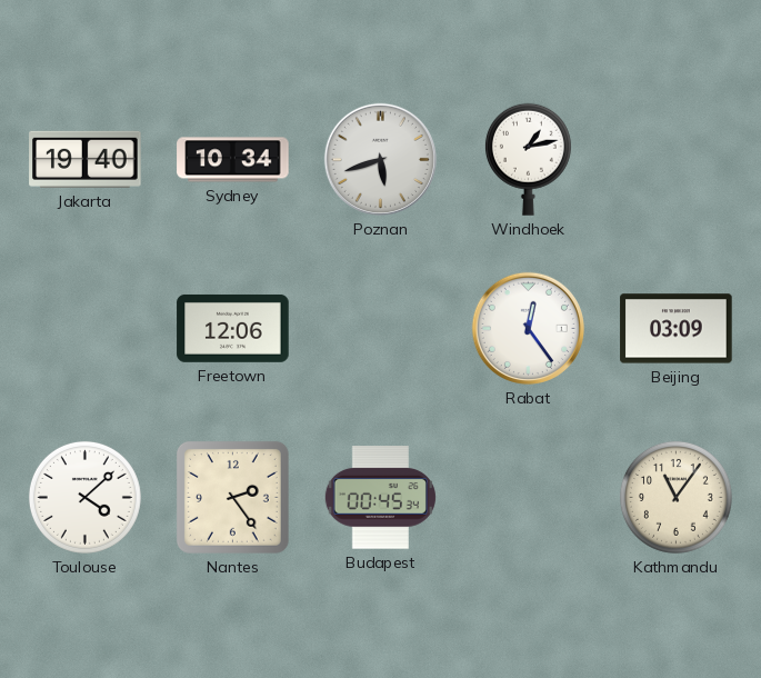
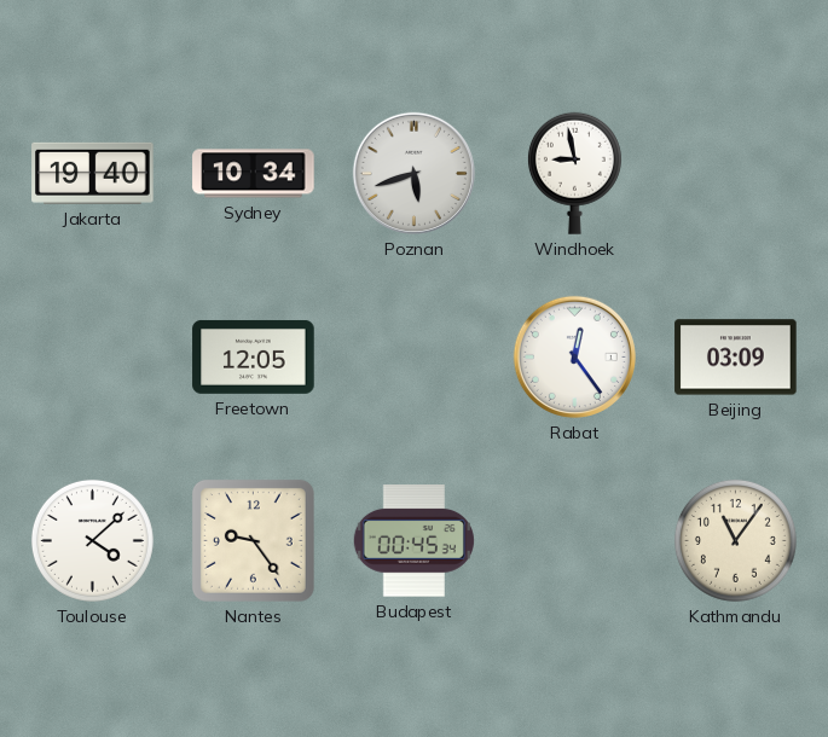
Windhoek: 1:13 -> 8:58
Freetown: 12:06 -> 12:05
Nantes: 2:24 -> 9:24
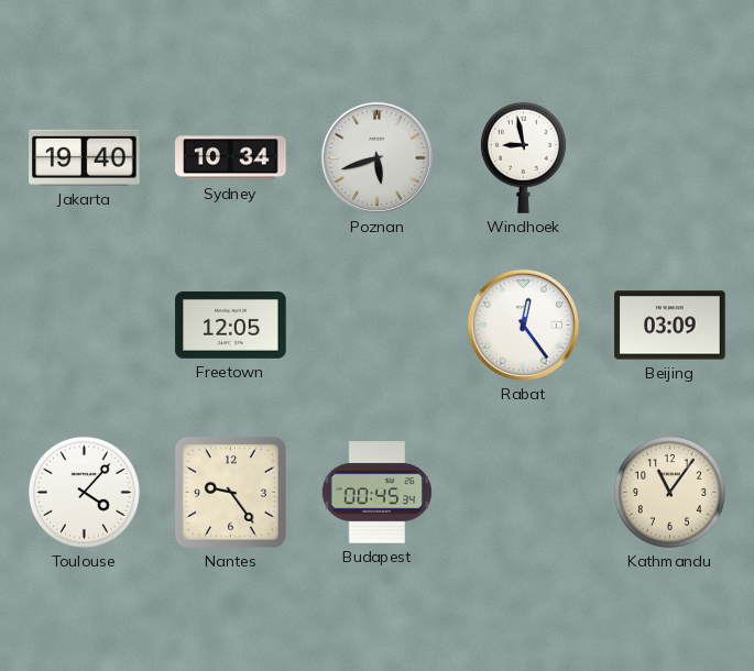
Toulouse: 4:08 -> 4:07
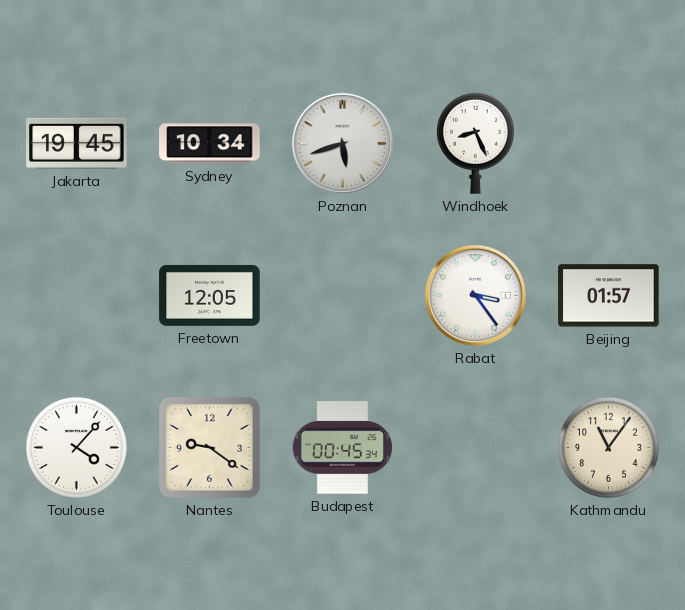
Jakarta: 19:40 -> 19:45
Windhoek: 8:58 -> 8:26
Rabat: 12:24 -> 3:24
Beijing: 03:09 -> 01:57
Nantes: 9:24 -> 9:21
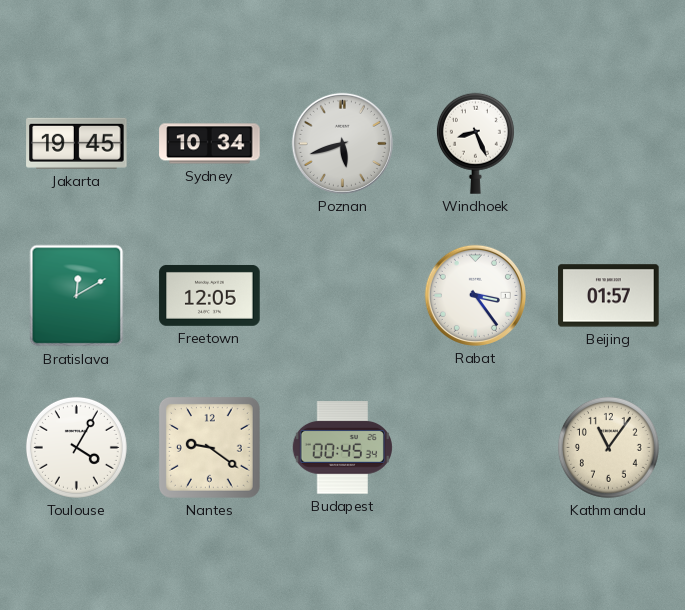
Bratislava: none -> 12:10
Toulouse: 4:07 -> 4:05
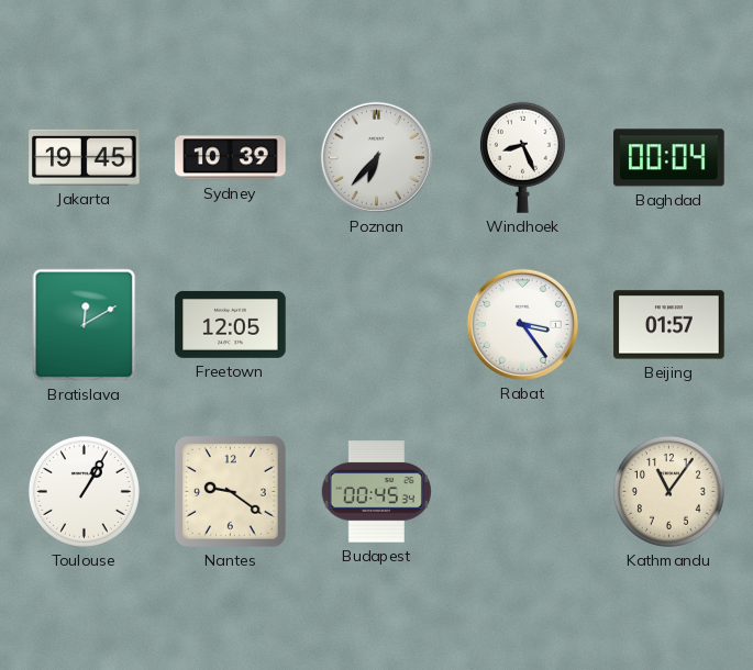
Sydney: 10:34 -> 10:39
Poznan: 5:42 -> 6:37
Baghdad: none -> 00:04
Toulouse: 4:05 -> 1:05
